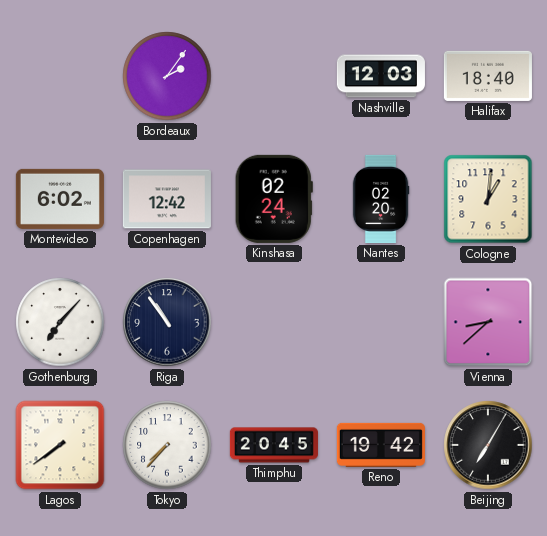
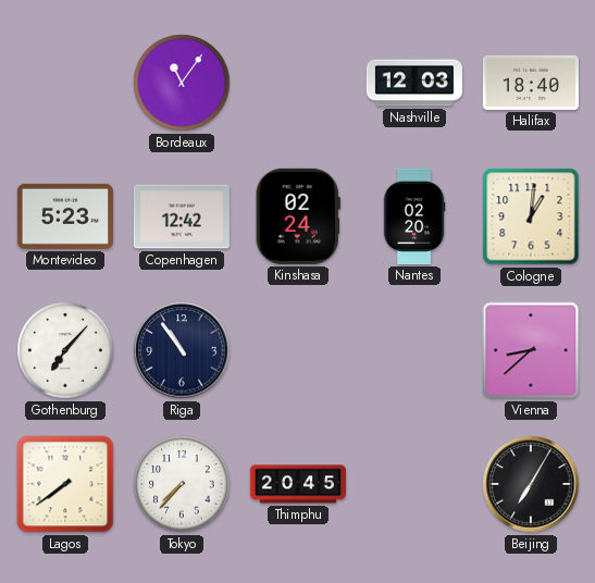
Bordeaux: 2:06 -> 11:06
Montevideo: 6:02 -> 5:23
Reno: 19:42 -> none
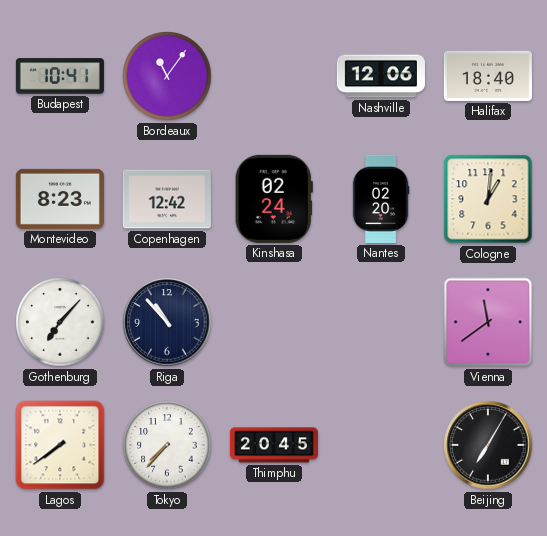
Budapest: none -> 10:41
Nashville: 12:03 -> 12:06
Montevideo: 5:23 -> 8:23
Riga: 10:54 -> 10:53
Vienna: 8:38 -> 11:39
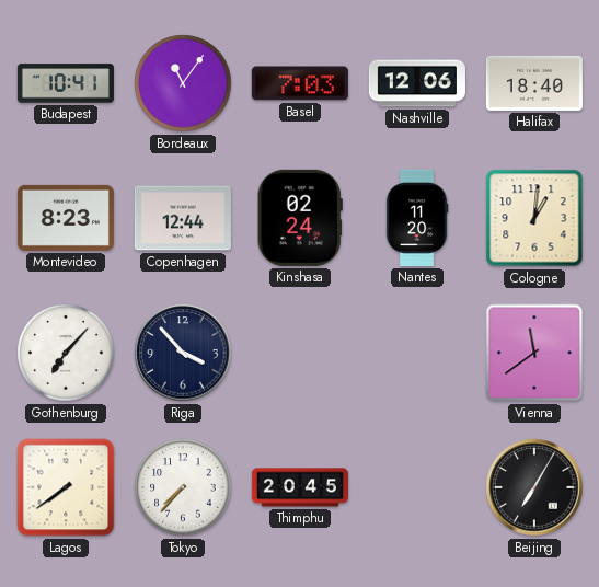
Basel: none -> 7:03
Copenhagen: 12:42 -> 12:44
Nantes: 02:20 -> 11:20
Riga: 10:53 -> 3:53
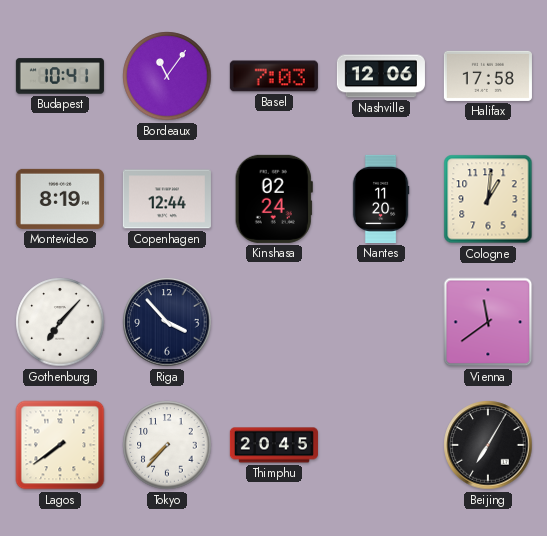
Halifax: 18:40 -> 17:58
Montevideo: 8:23 -> 8:19
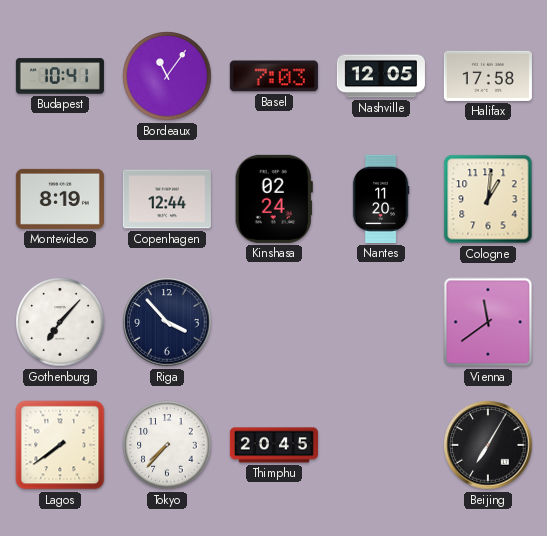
Nashville: 12:06 -> 12:05
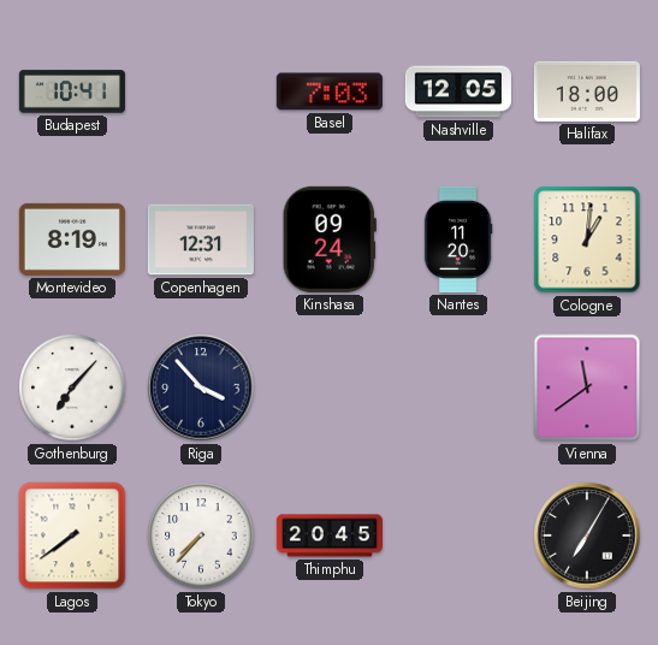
Bordeaux: 11:06 -> none
Halifax: 17:58 -> 18:00
Copenhagen: 12:44 -> 12:31
Kinshasa: 02:24 -> 09:24
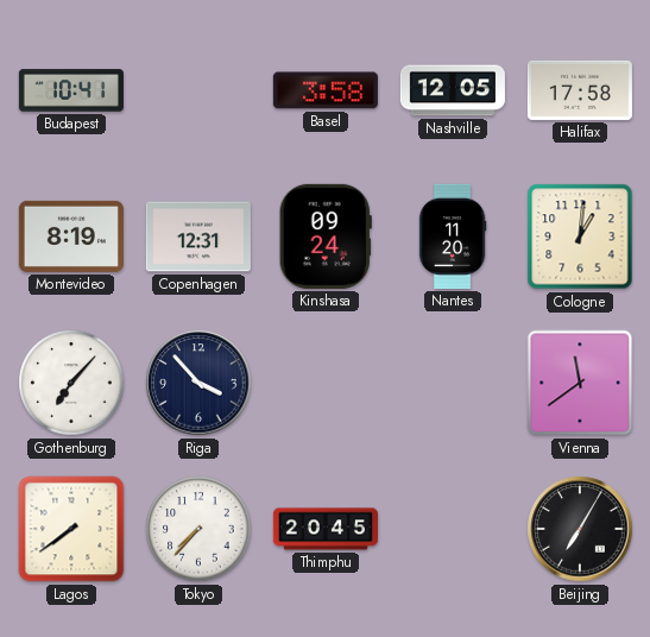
Basel: 7:03 -> 3:58
Halifax: 18:00 -> 17:58
